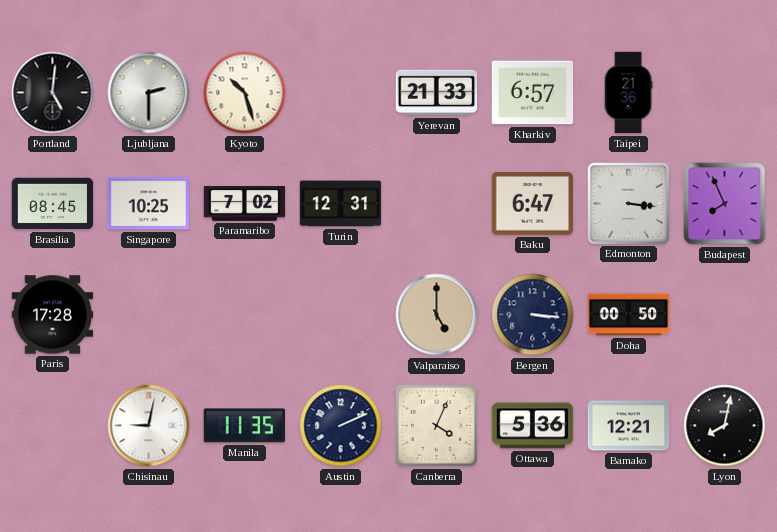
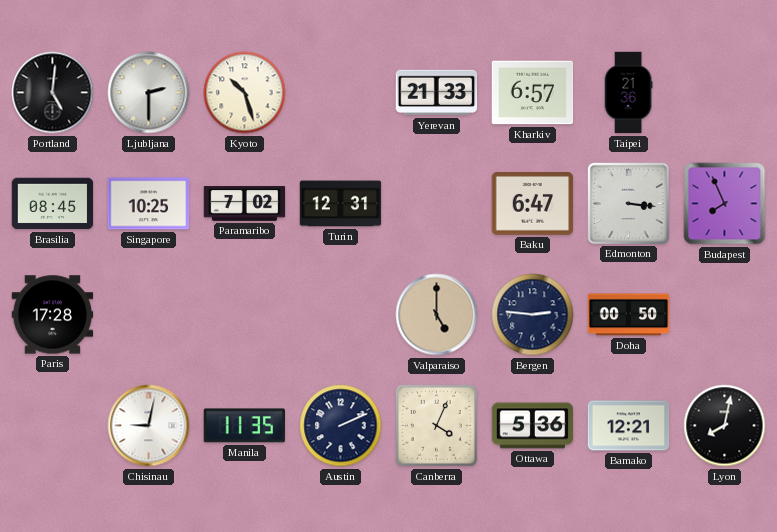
Bergen: 3:16 -> 2:46
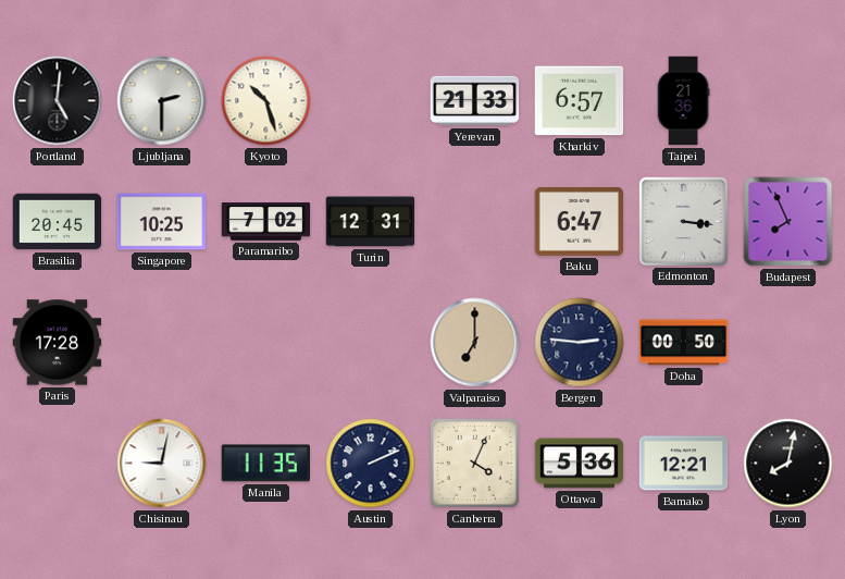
Brasilia: 08:45 -> 20:45
Valparaiso: 5:00 -> 7:00
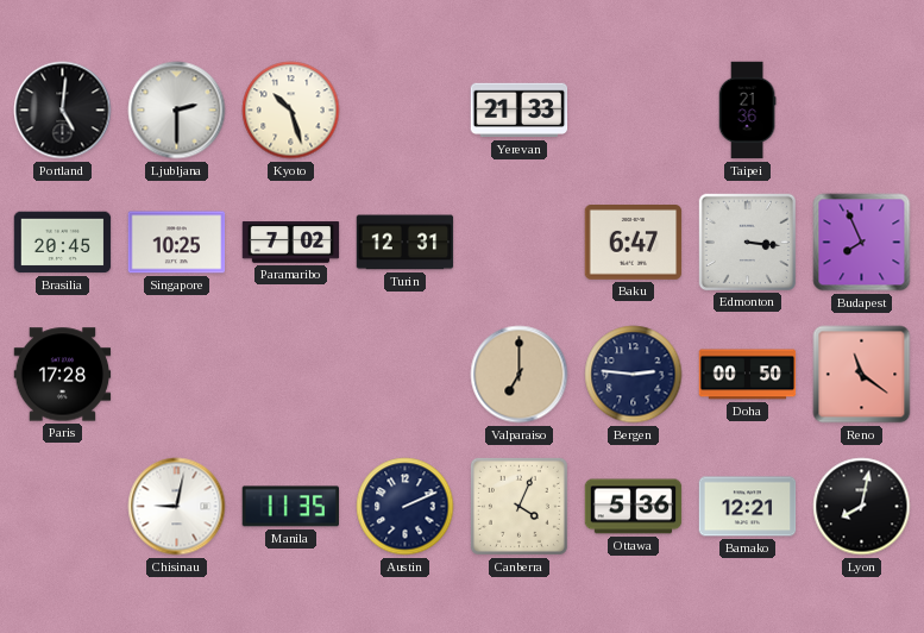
Kharkiv: 6:57 -> none
Reno: none -> 11:21
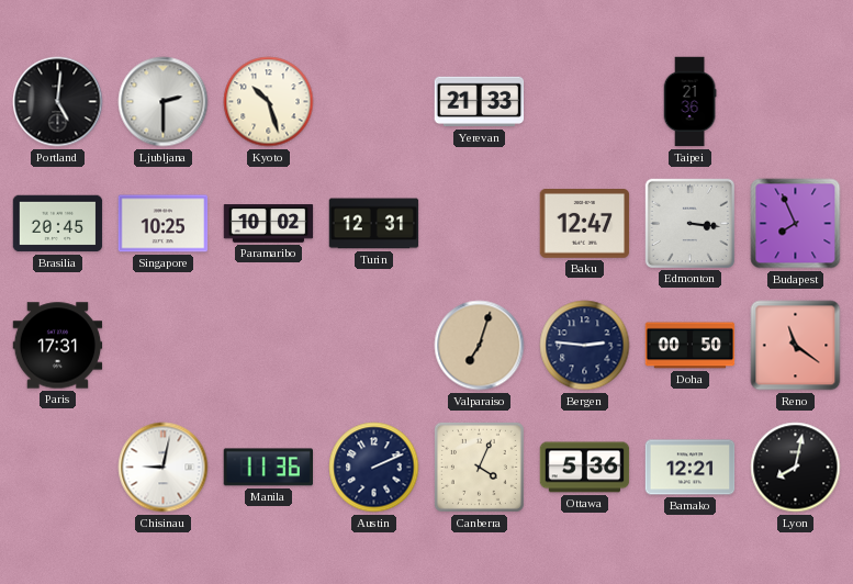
Paramaribo: 7:02 -> 10:02
Baku: 6:47 -> 12:47
Paris: 17:28 -> 17:31
Valparaiso: 7:00 -> 7:03
Manila: 11:35 -> 11:36
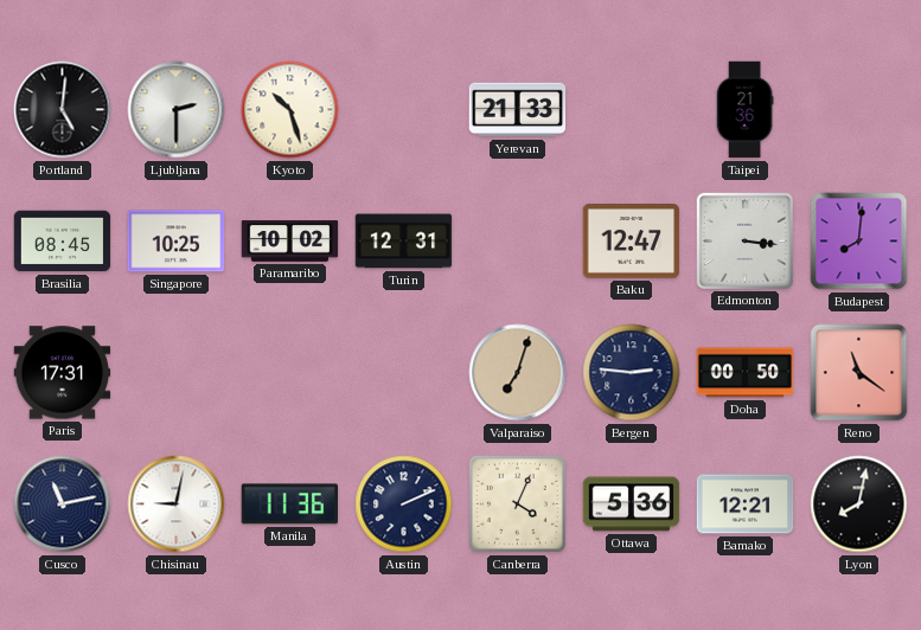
Brasilia: 20:45 -> 08:45
Budapest: 7:56 -> 8:01
Cusco: none -> 11:13
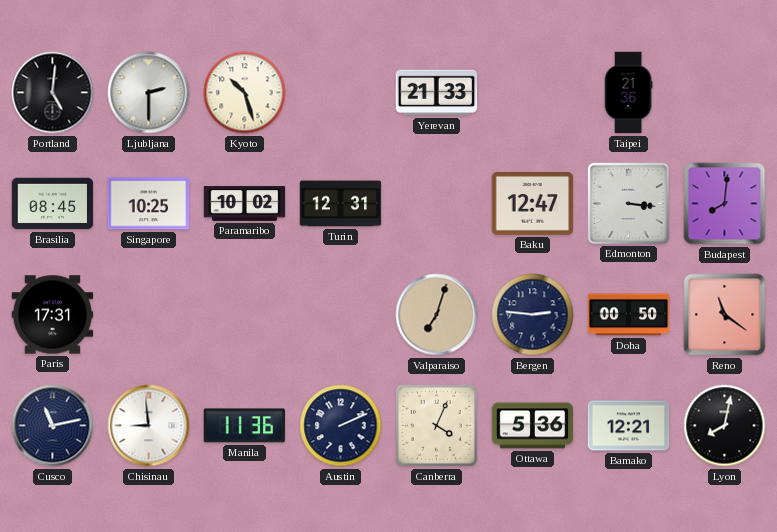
Chisinau: 9:02 -> 8:59
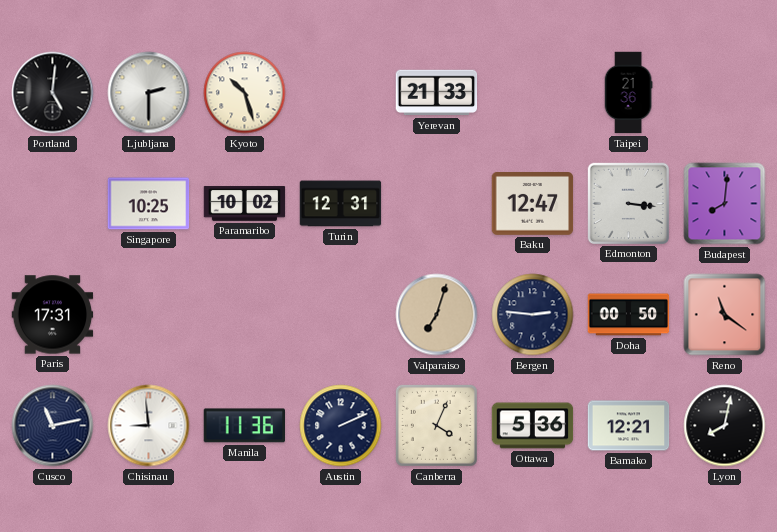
Brasilia: 08:45 -> none
